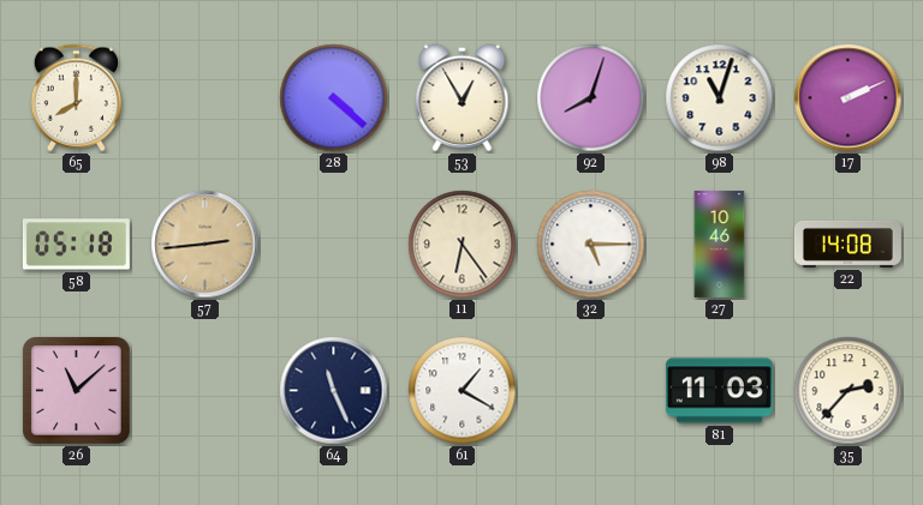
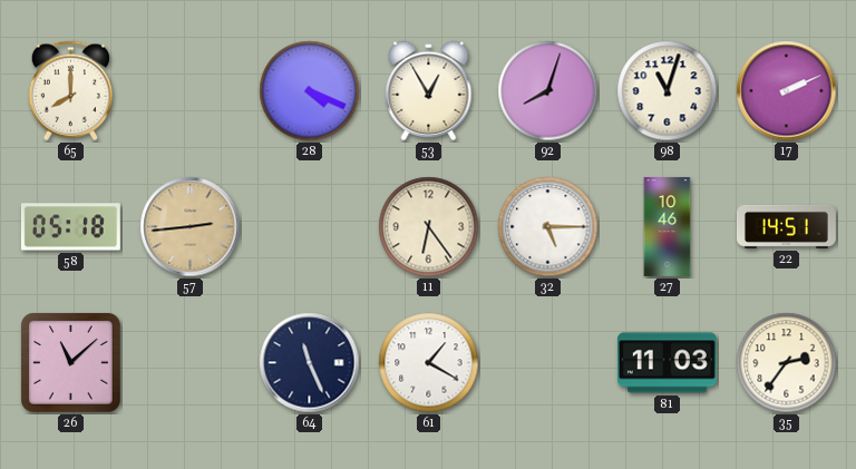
28: 4:22 -> 4:19
22: 14:08 -> 14:51
35: 2:37 -> 2:36
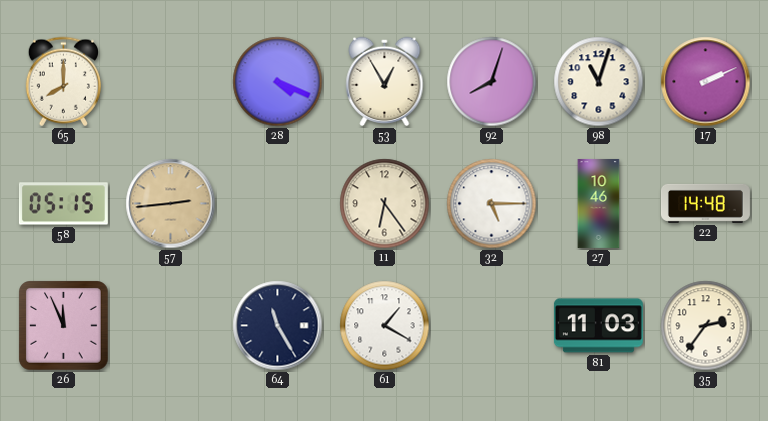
58: 05:18 -> 05:15
22: 14:51 -> 14:48
26: 11:08 -> 11:56
64: 11:26 -> 11:25
